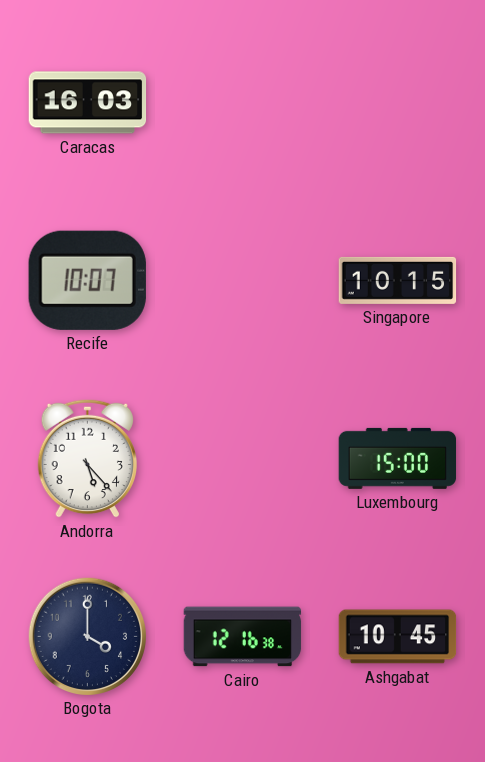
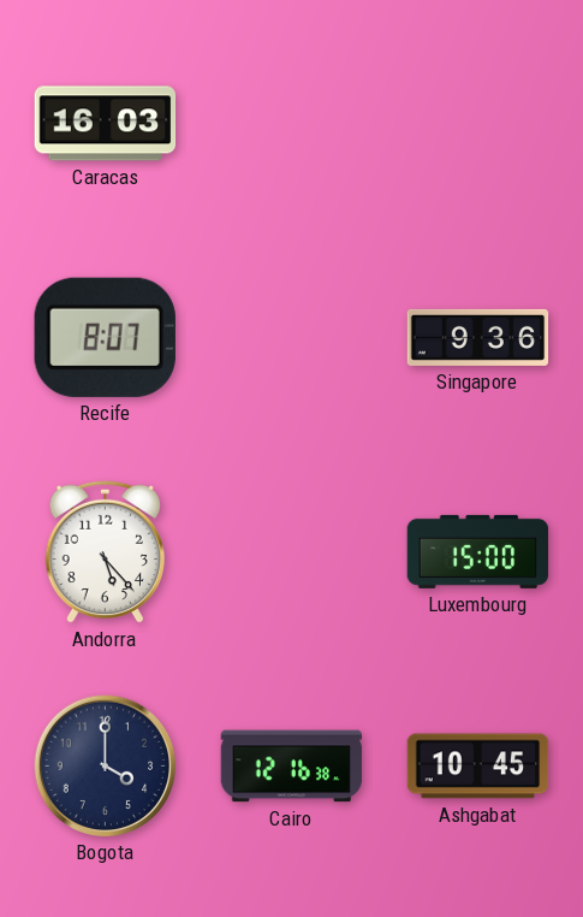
Recife: 10:07 -> 8:07
Singapore: 10:15 -> 9:36
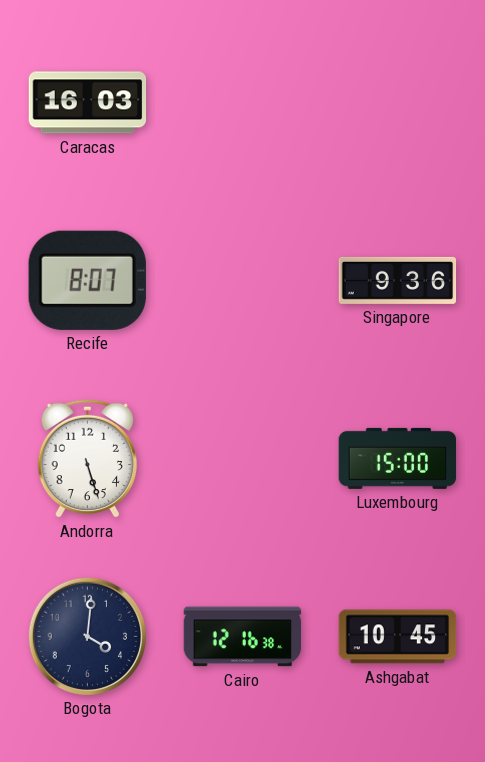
Andorra: 5:23 -> 5:27
Bogota: 4:00 -> 4:01
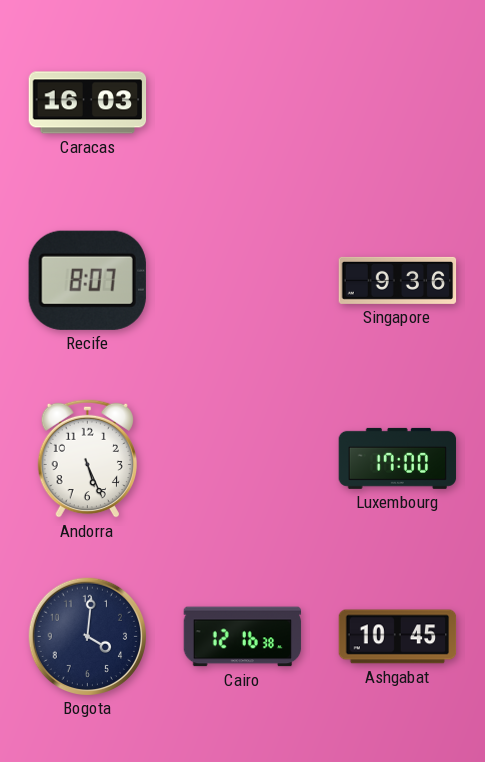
Andorra: 5:27 -> 5:26
Luxembourg: 15:00 -> 17:00
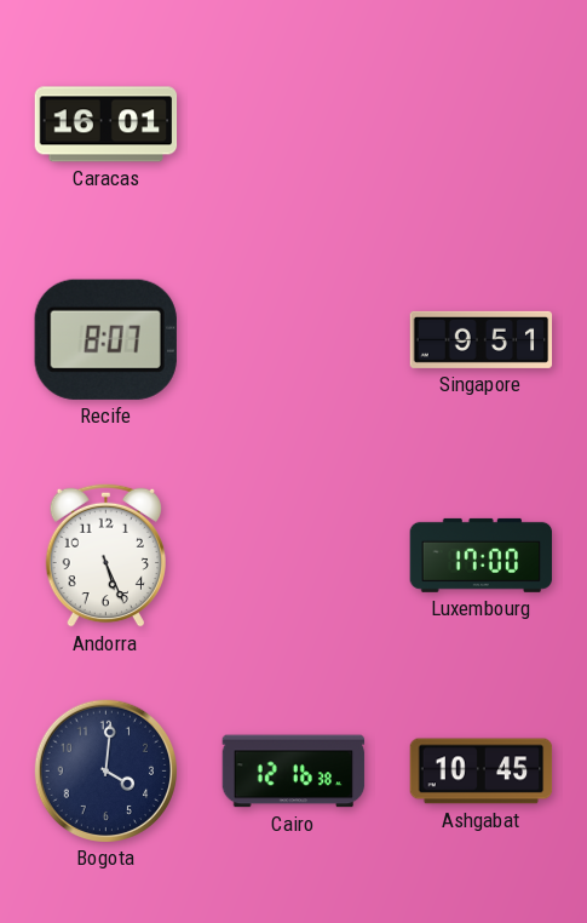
Caracas: 16:03 -> 16:01
Singapore: 9:36 -> 9:51
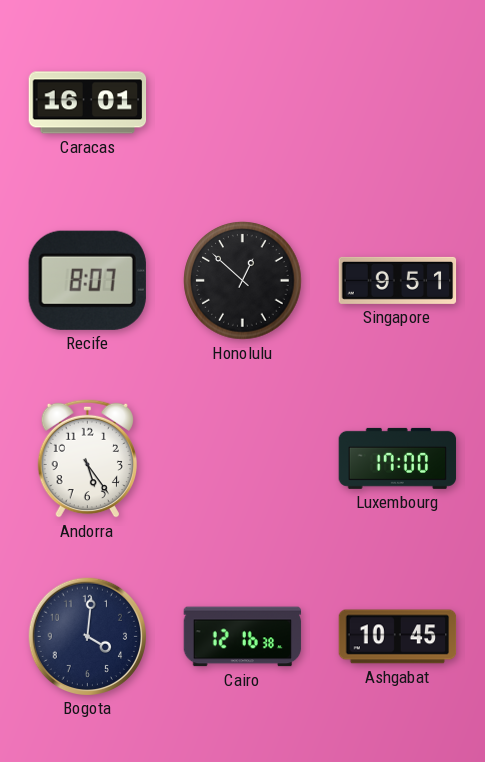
Honolulu: none -> 12:52
Andorra: 5:26 -> 5:24
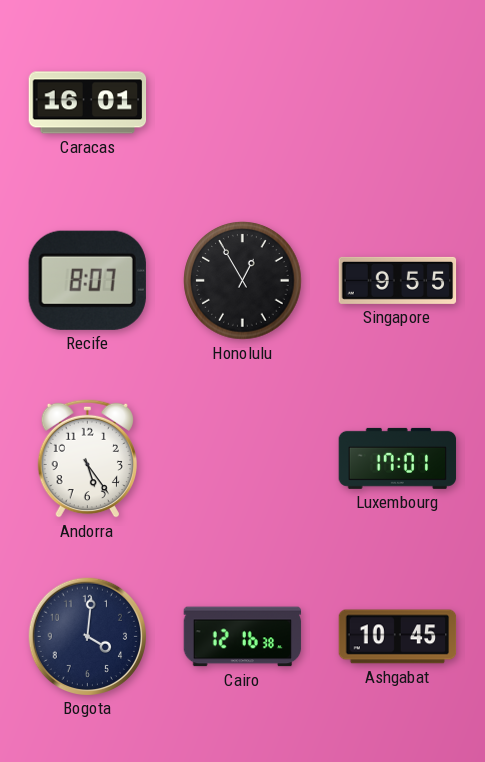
Honolulu: 12:52 -> 12:55
Singapore: 9:51 -> 9:55
Luxembourg: 17:00 -> 17:01
